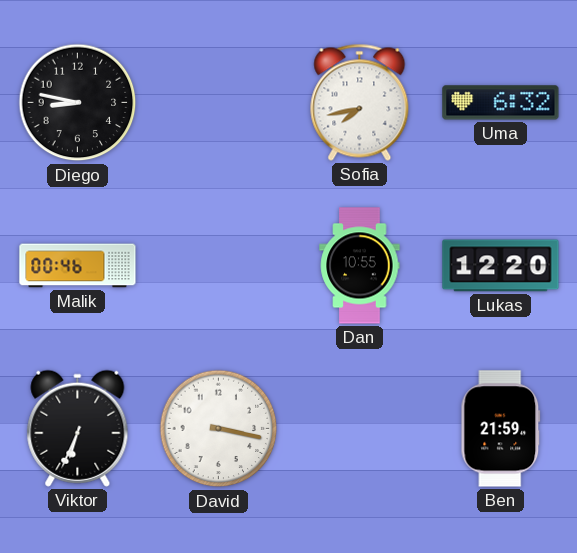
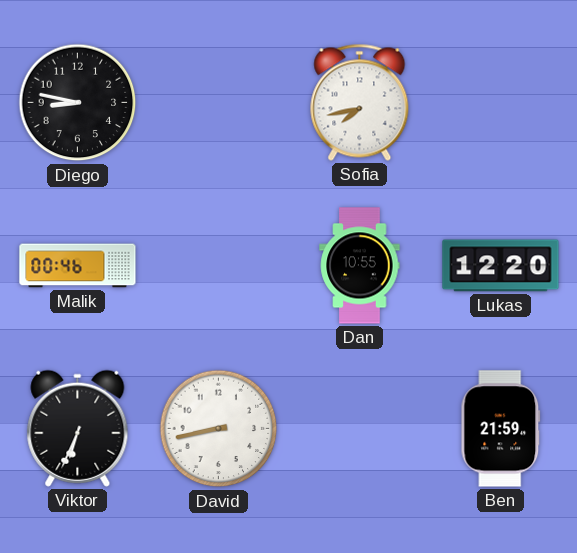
Uma: 6:32 -> none
David: 3:17 -> 8:43
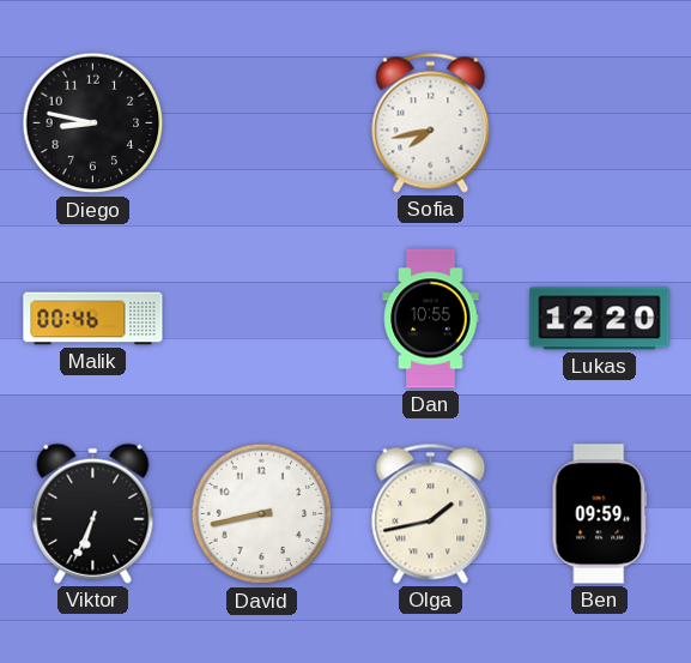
Olga: none -> 1:43
Ben: 21:59 -> 09:59
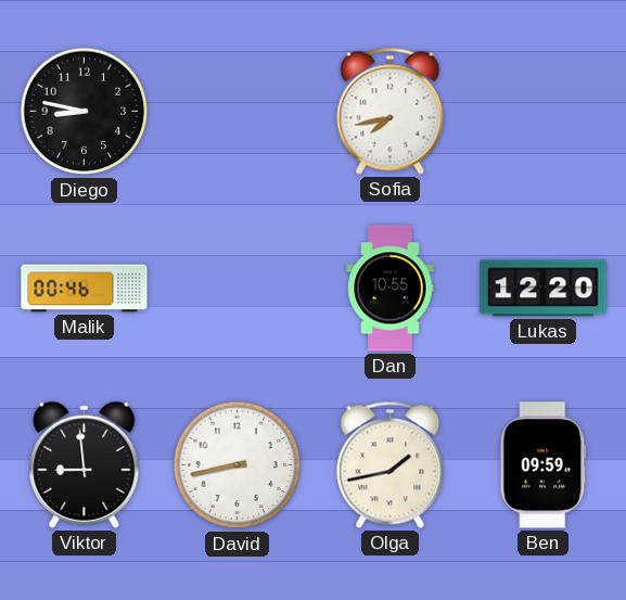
Viktor: 6:34 -> 8:59
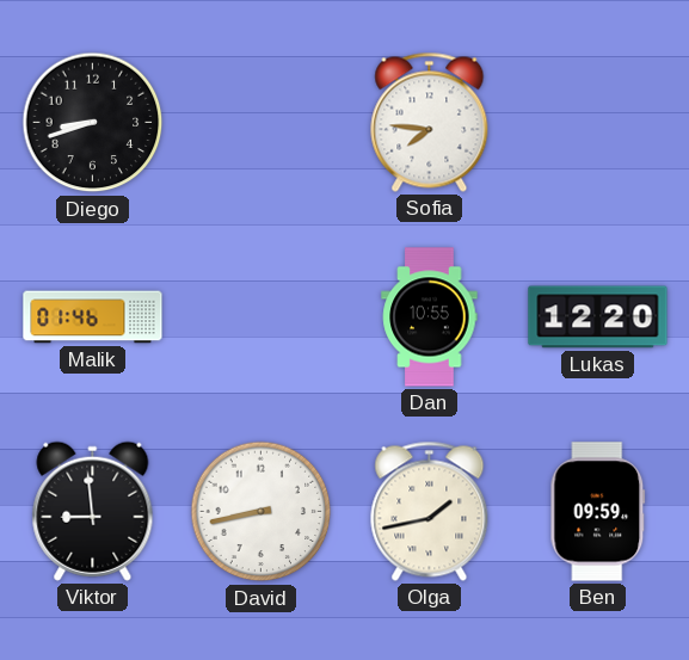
Diego: 8:47 -> 8:42
Sofia: 7:43 -> 7:46
Malik: 00:46 -> 01:46
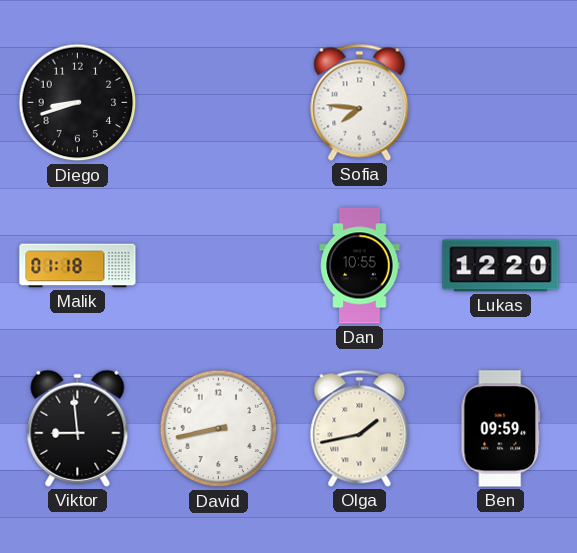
Malik: 01:46 -> 01:18
